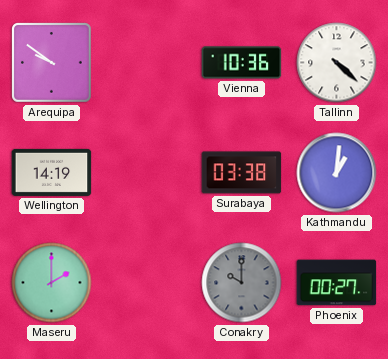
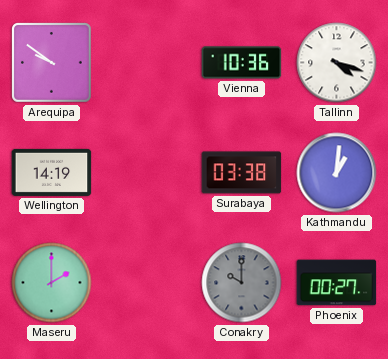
Tallinn: 4:22 -> 4:18
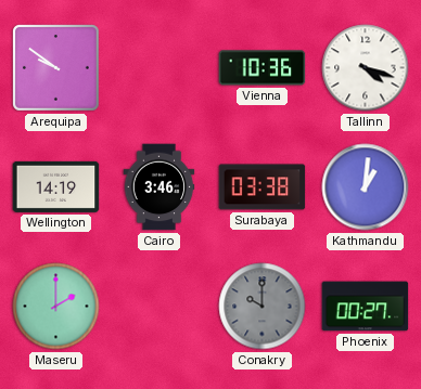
Cairo: none -> 3:46
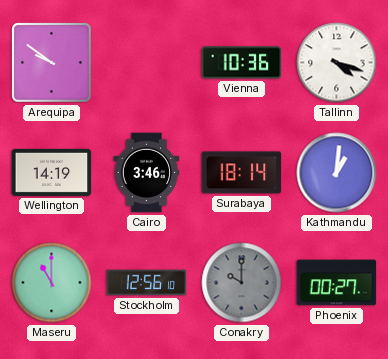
Surabaya: 03:38 -> 18:14
Maseru: 2:00 -> 11:00
Stockholm: none -> 12:56
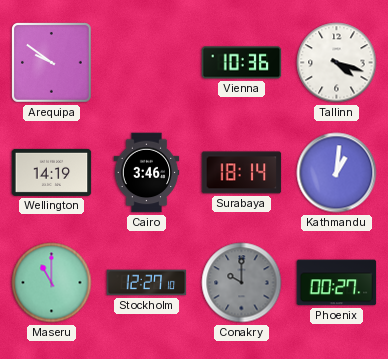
Stockholm: 12:56 -> 12:27
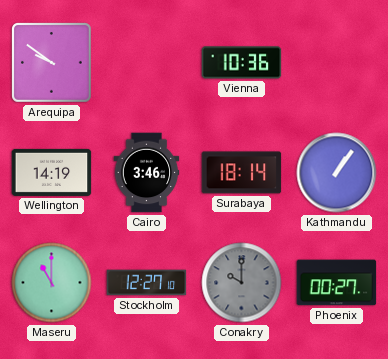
Tallinn: 4:18 -> none
Kathmandu: 1:01 -> 1:06
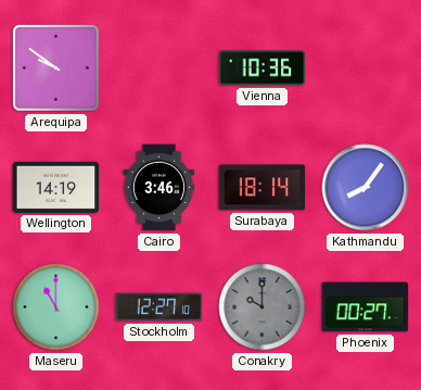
Kathmandu: 1:06 -> 8:06
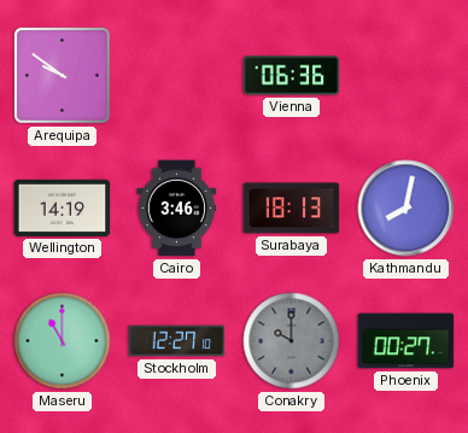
Vienna: 10:36 -> 06:36
Surabaya: 18:14 -> 18:13
Kathmandu: 8:06 -> 8:02
